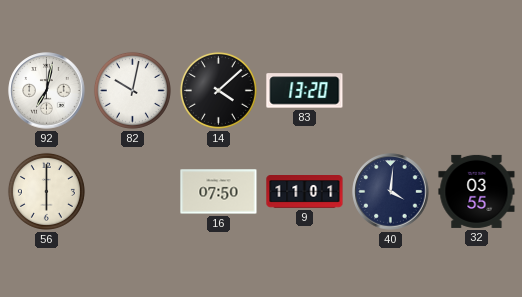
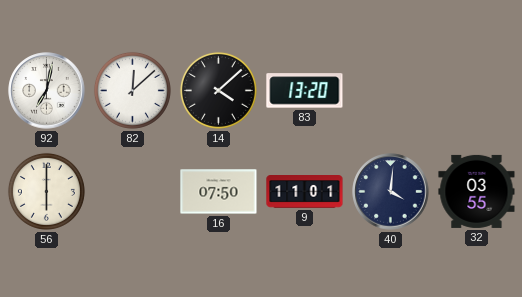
82: 10:02 -> 12:08
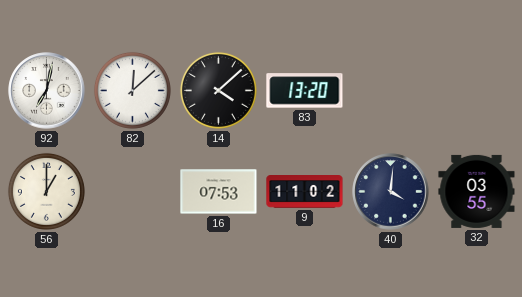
56: 6:00 -> 1:00
16: 07:50 -> 07:53
9: 11:01 -> 11:02
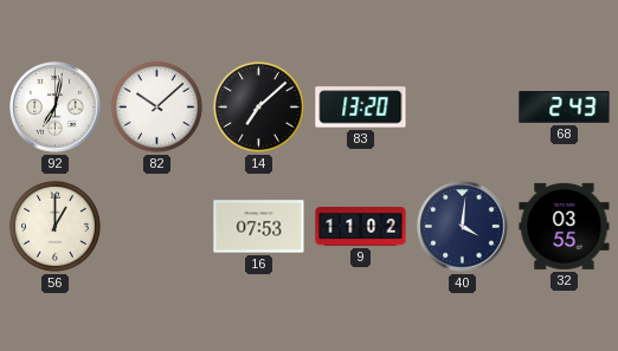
82: 12:08 -> 10:08
14: 4:08 -> 7:08
68: none -> 2:43
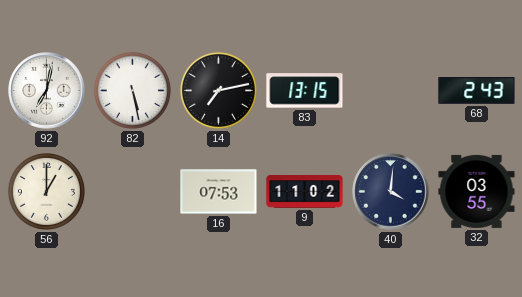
82: 10:08 -> 5:28
14: 7:08 -> 7:13
83: 13:20 -> 13:15
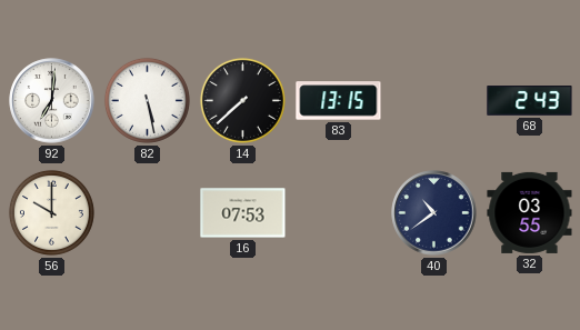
92: 7:02 -> 7:01
14: 7:13 -> 7:38
56: 1:00 -> 10:00
9: 11:02 -> none
40: 4:01 -> 10:39
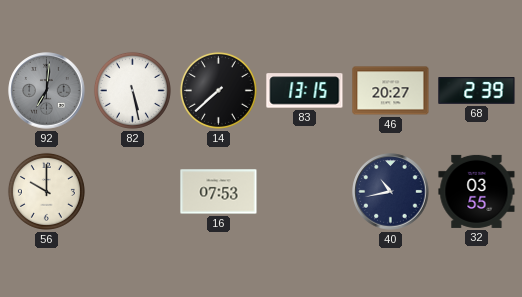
92 dial: white -> grey
46: none -> 20:27
68: 2:43 -> 2:39
40: 10:39 -> 10:43
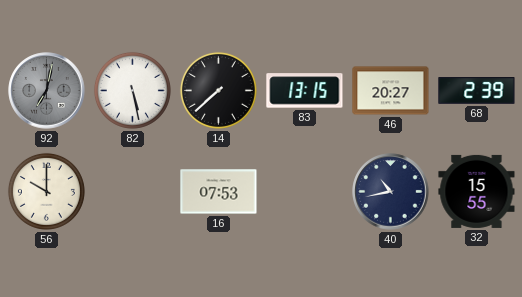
92: 7:01 -> 7:02
32: 03:55 -> 15:55
